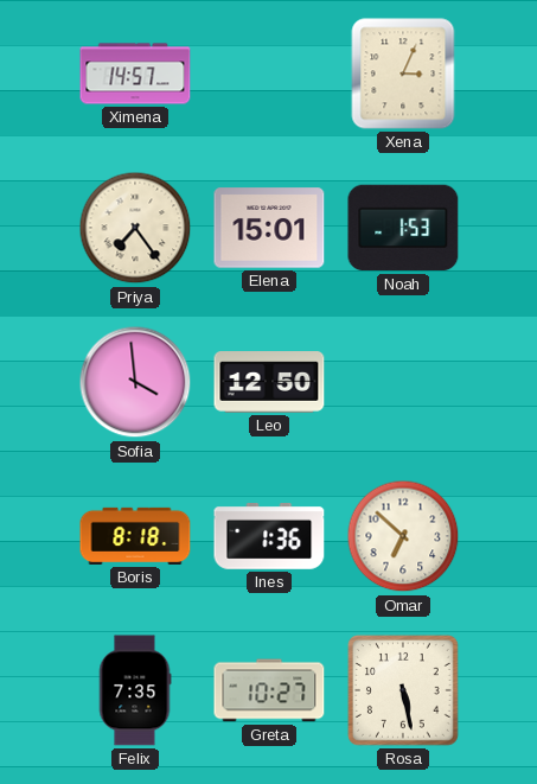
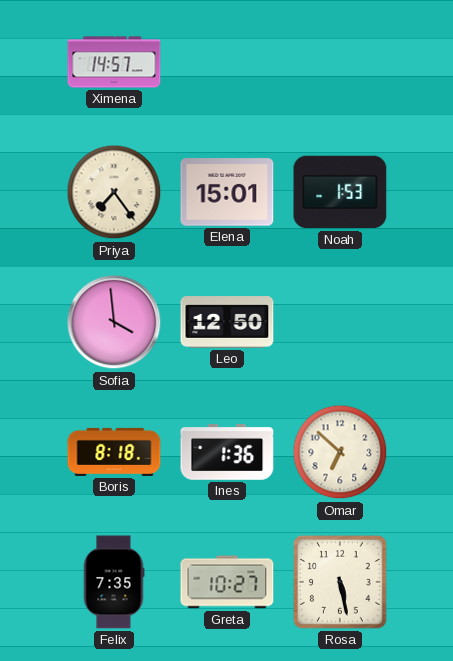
Xena: 3:04 -> none
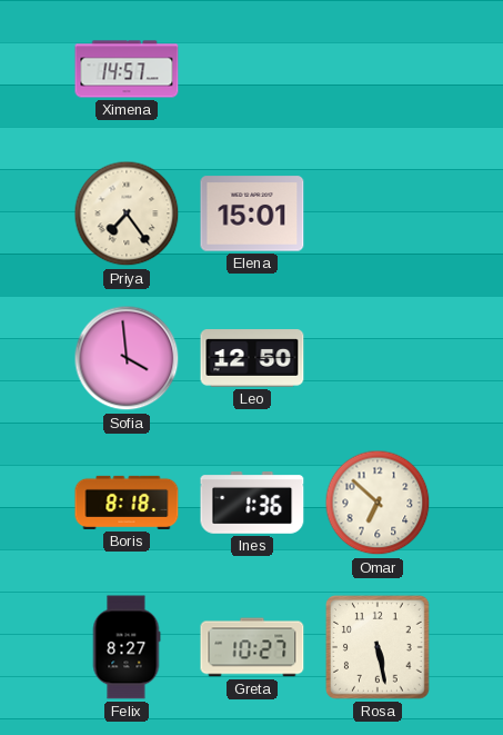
Noah: 1:53 -> none
Felix: 7:35 -> 8:27
